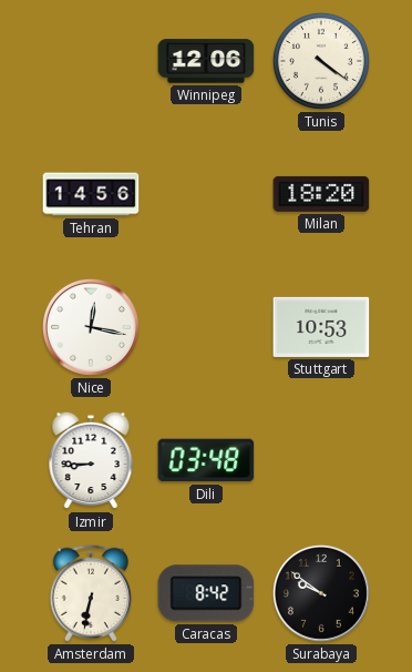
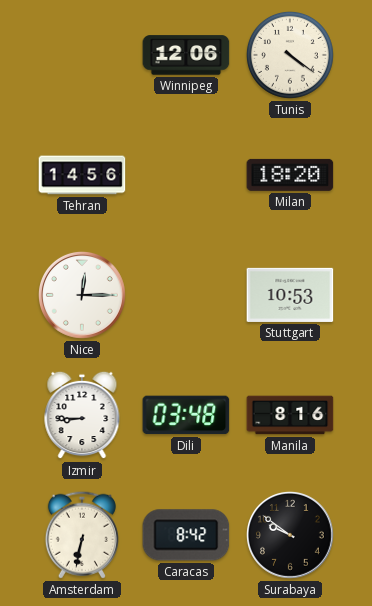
Nice: 12:17 -> 12:15
Manila: none -> 8:16
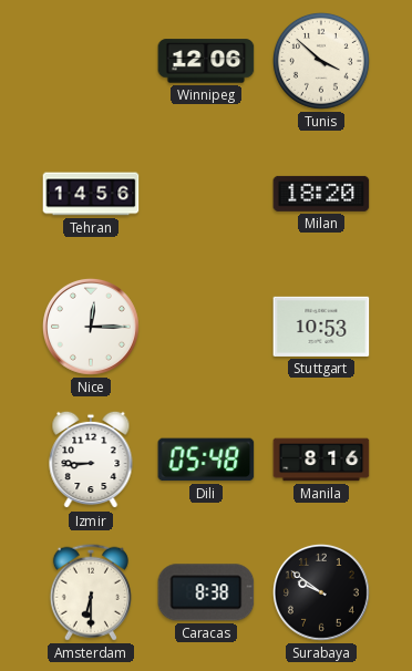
Tunis: 4:21 -> 3:52
Dili: 03:48 -> 05:48
Amsterdam: 6:32 -> 6:30
Caracas: 8:42 -> 8:38
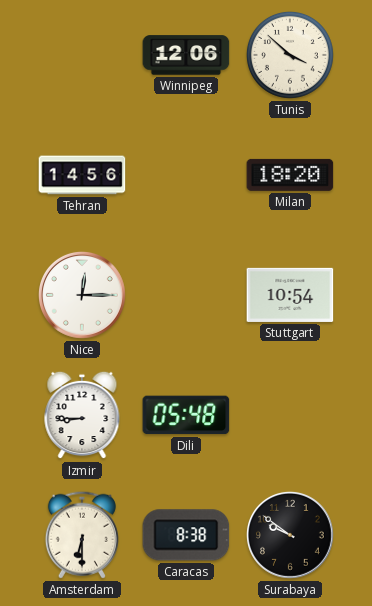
Stuttgart: 10:53 -> 10:54
Manila: 8:16 -> none
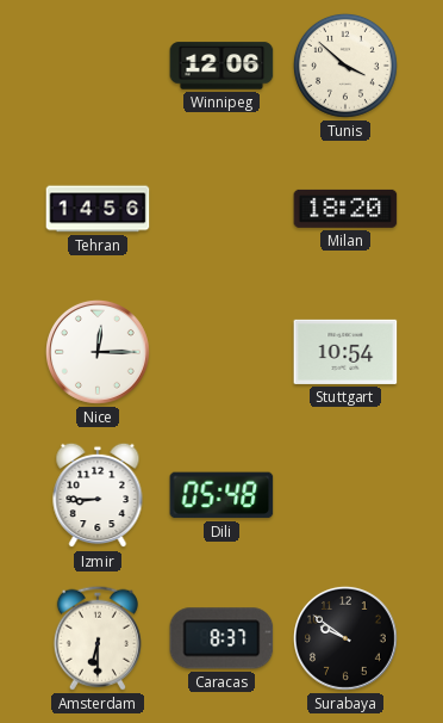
Caracas: 8:38 -> 8:37
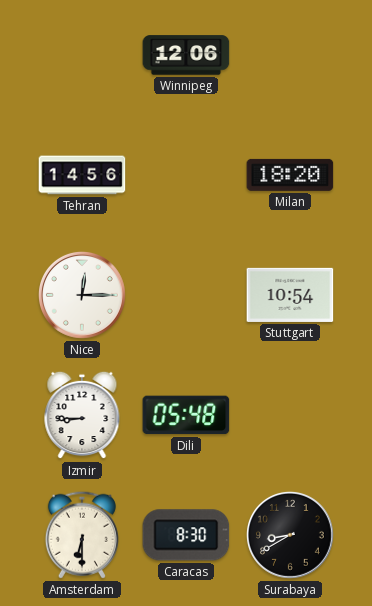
Tunis: 3:52 -> none
Caracas: 8:37 -> 8:30
Surabaya: 9:51 -> 8:40
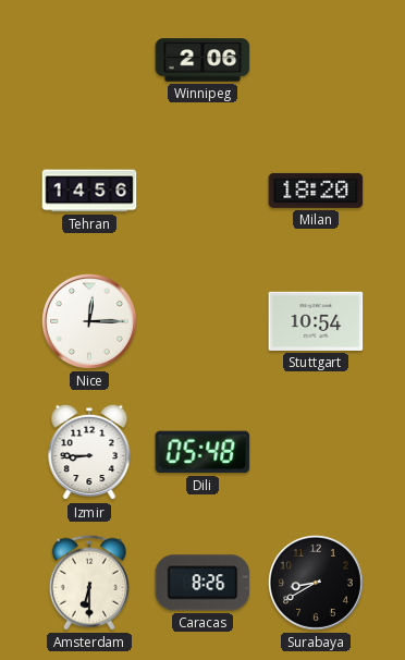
Winnipeg: 12:06 -> 2:06
Caracas: 8:30 -> 8:26
